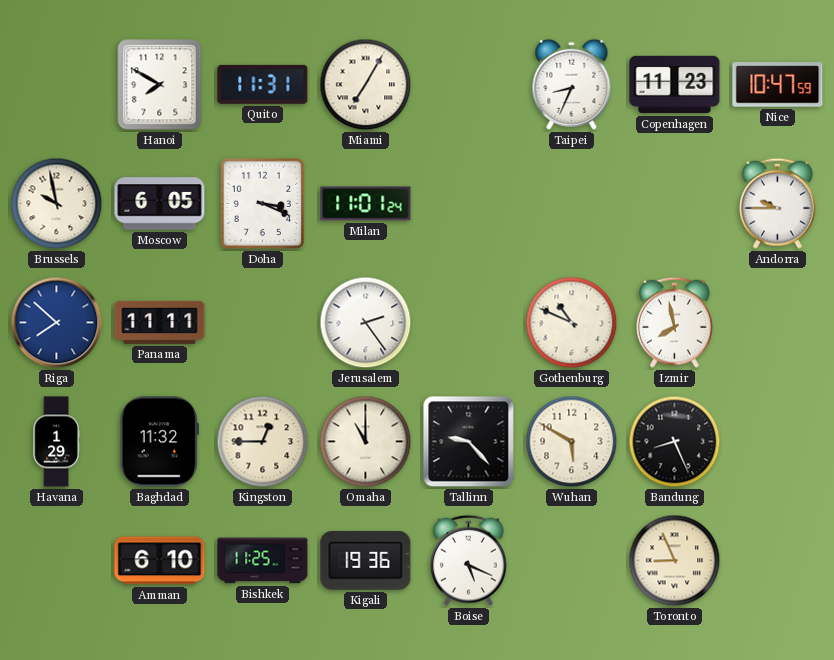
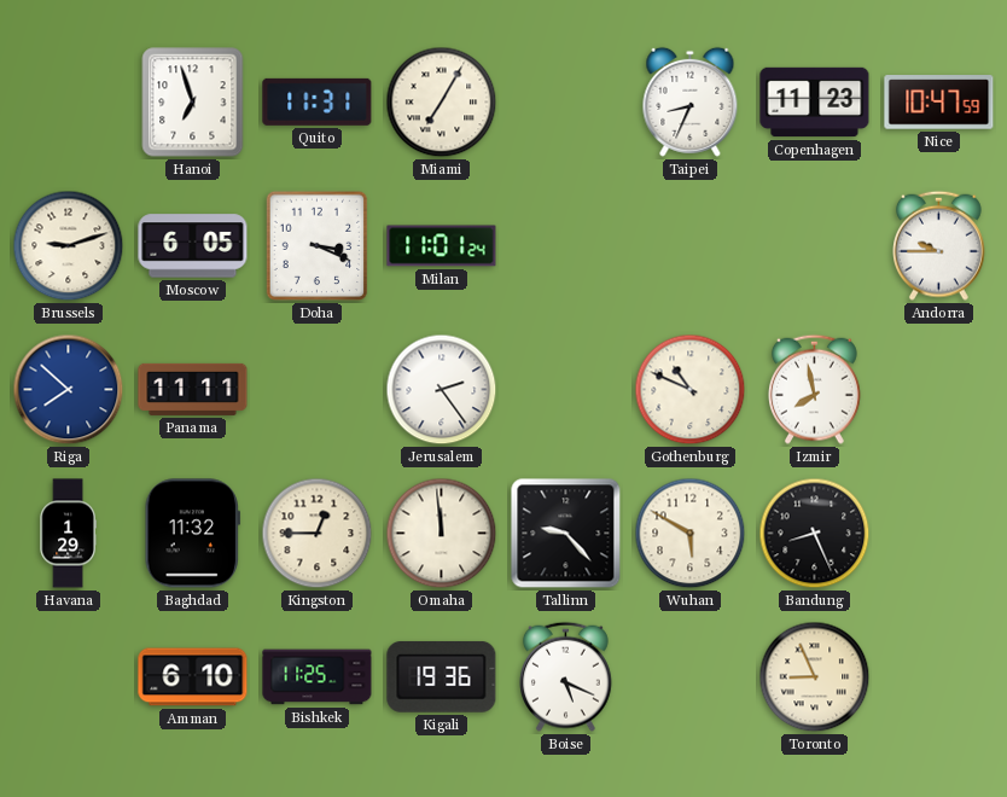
Hanoi: 7:50 -> 6:57
Brussels: 9:58 -> 9:12
Omaha: 11:00 -> 11:59
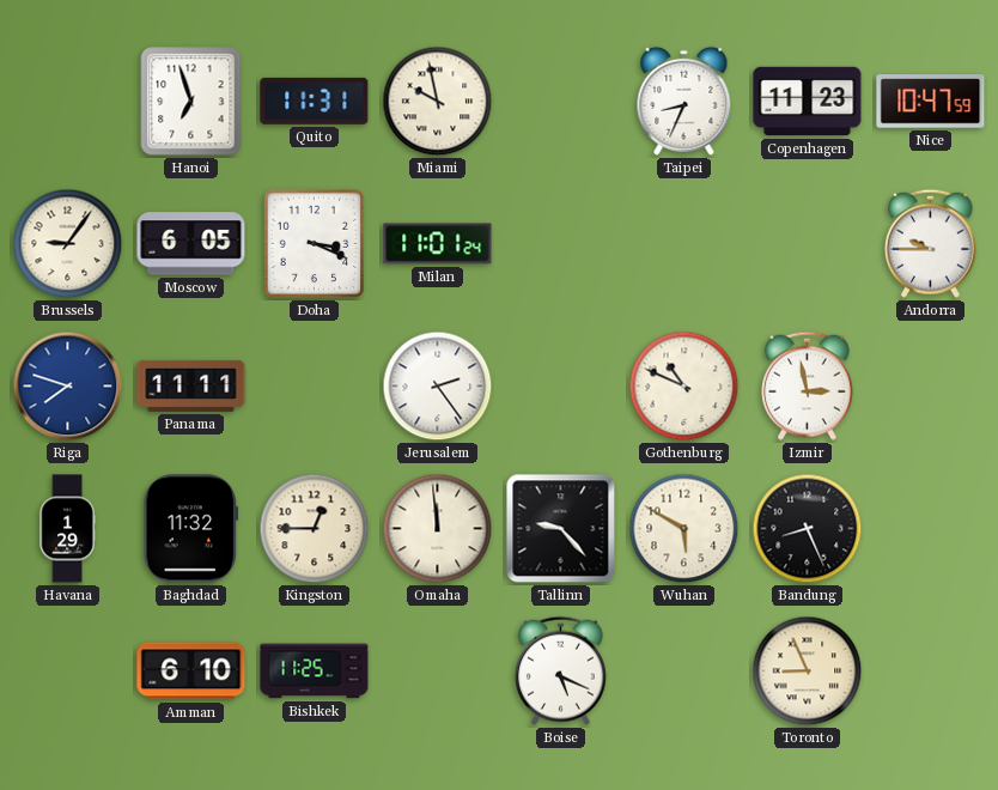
Miami: 7:05 -> 9:58
Brussels: 9:12 -> 9:06
Riga: 7:52 -> 7:48
Izmir: 7:58 -> 2:58
Kigali: 19:36 -> none
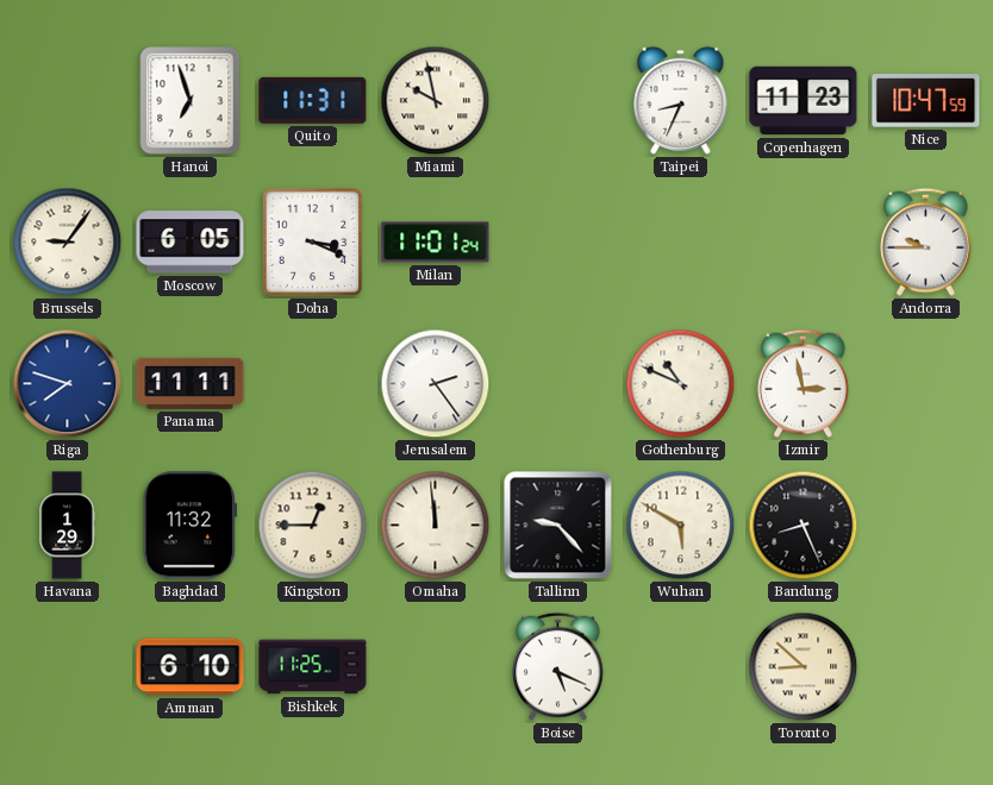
Toronto: 8:56 -> 8:52
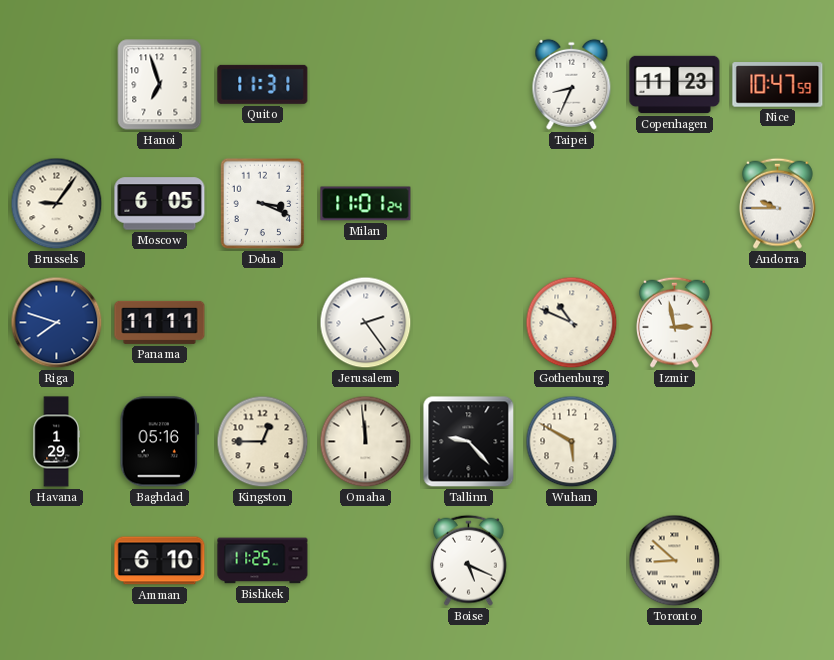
Miami: 9:58 -> none
Baghdad: 11:32 -> 05:16
Bandung: 8:26 -> none
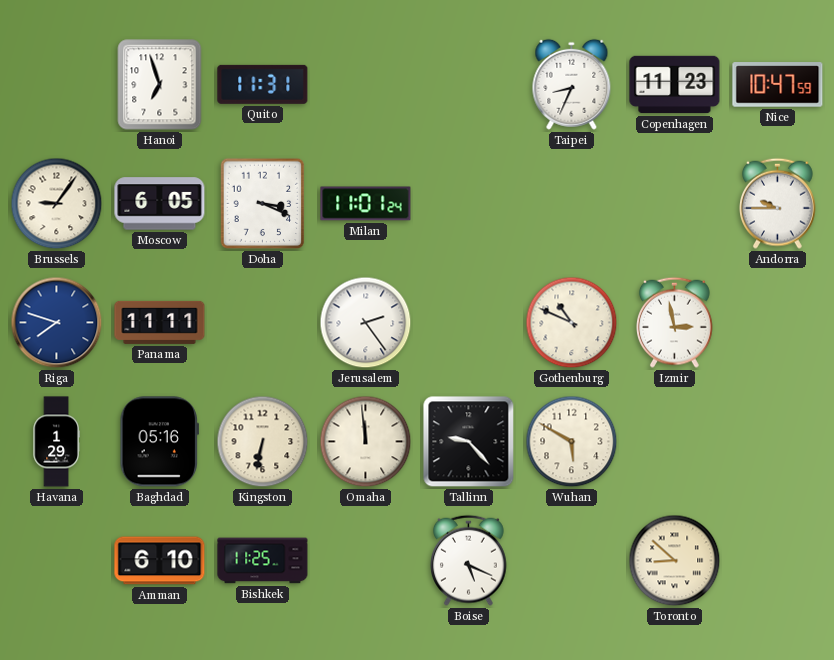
Kingston: 12:45 -> 6:32
